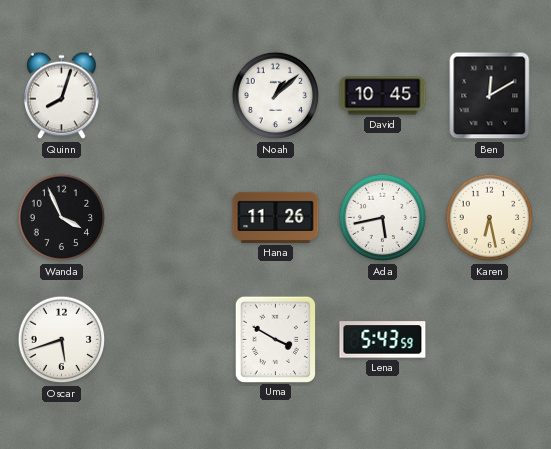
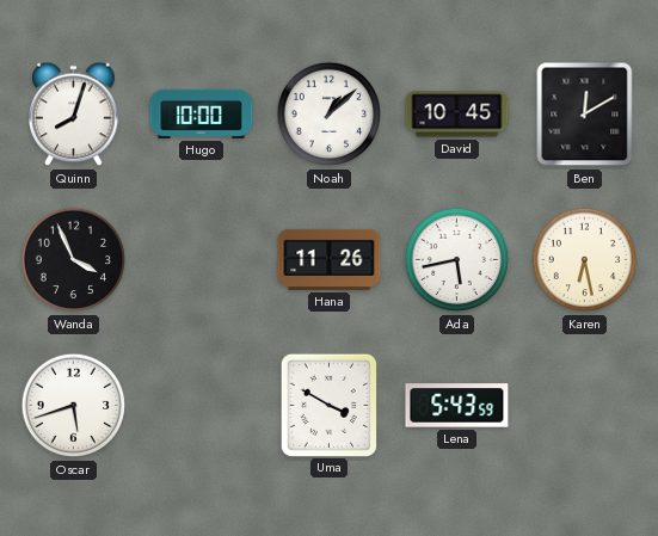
Hugo: none -> 10:00
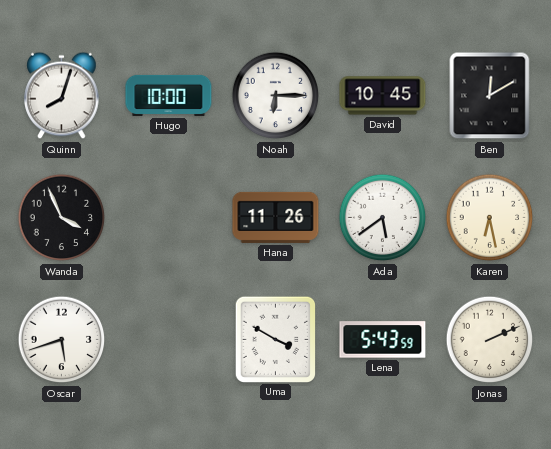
Noah: 1:08 -> 6:15
Ada: 5:43 -> 5:39
Jonas: none -> 2:11
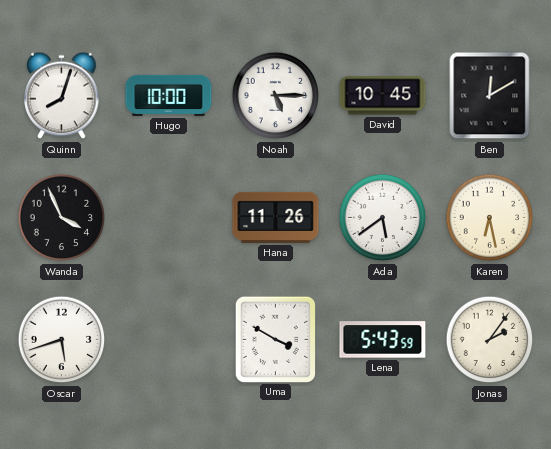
Noah: 6:15 -> 5:15
Jonas: 2:11 -> 2:06
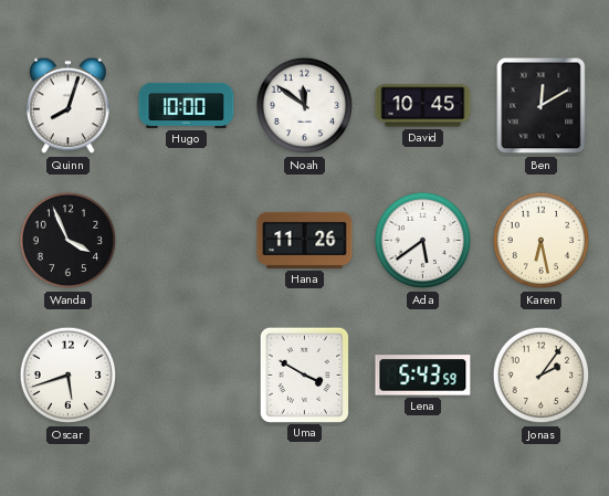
Noah: 5:15 -> 11:51
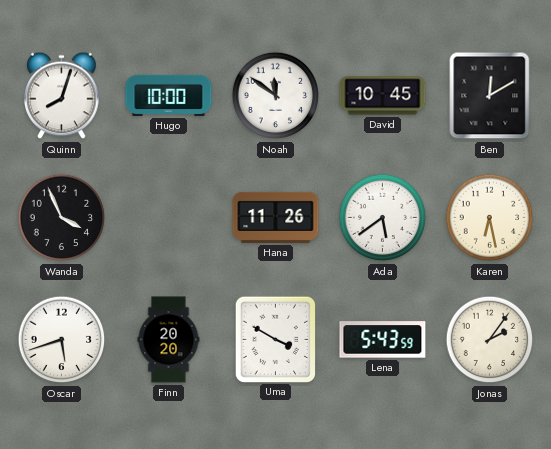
Finn: none -> 20:20
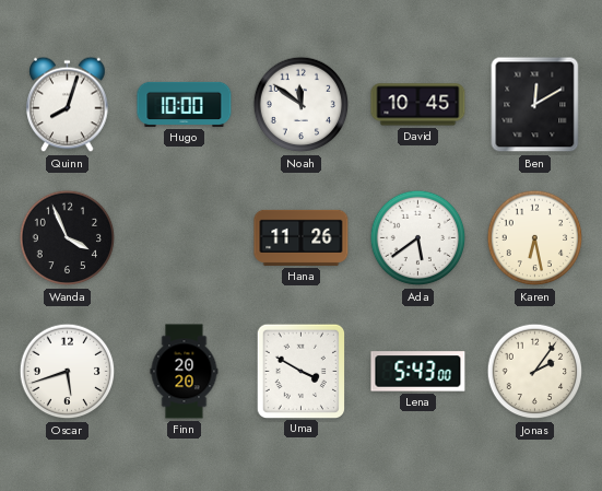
Lena: 5:43:59 -> 5:43:00
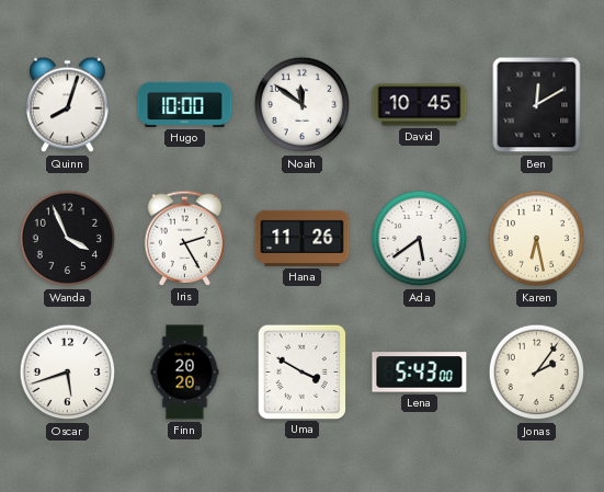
Iris: none -> 2:25
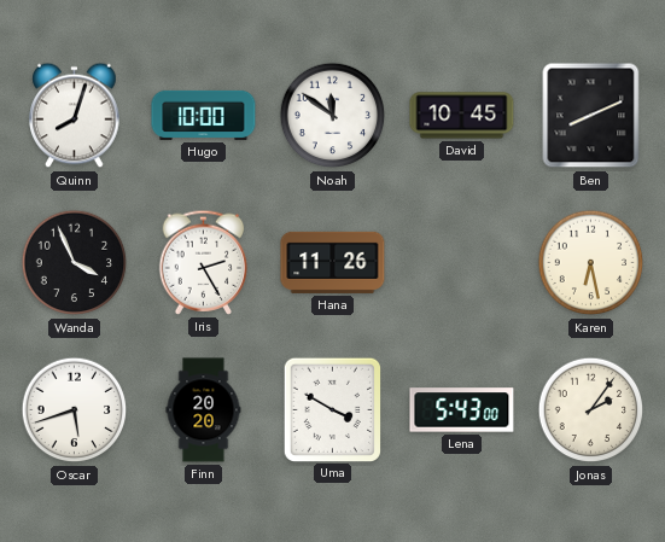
Ben: 12:10 -> 8:11
Ada: 5:39 -> none
